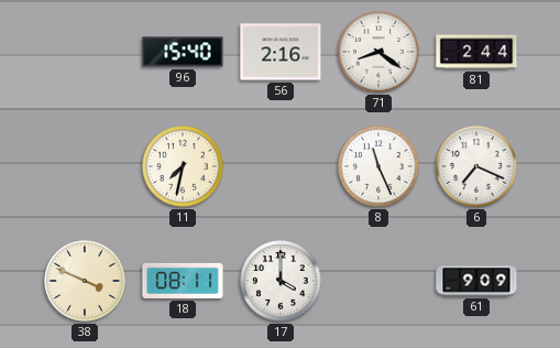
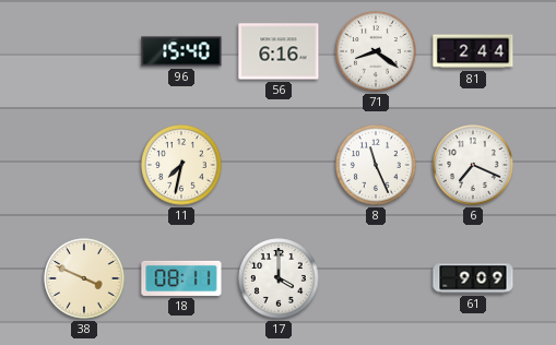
56: 2:16 -> 6:16
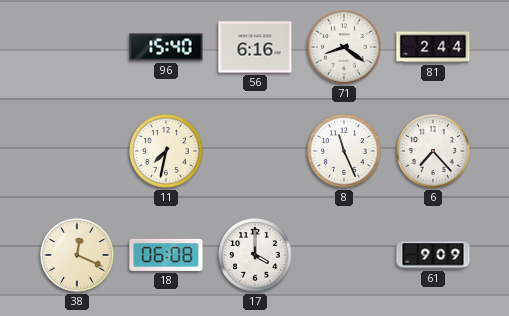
6: 7:19 -> 7:23
38: 3:49 -> 12:19
18: 08:11 -> 06:08
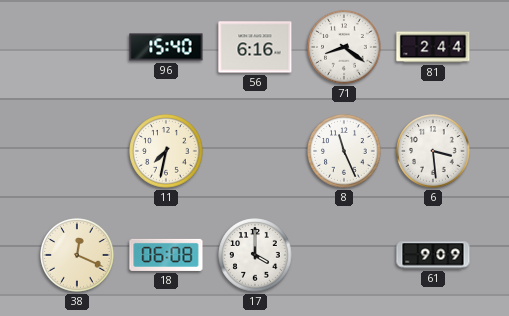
6: 7:23 -> 3:29
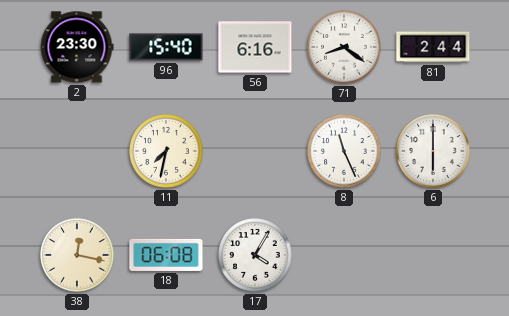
2: none -> 23:30
6: 3:29 -> 6:00
38: 12:19 -> 12:17
17: 4:00 -> 4:05
61: 9:09 -> none
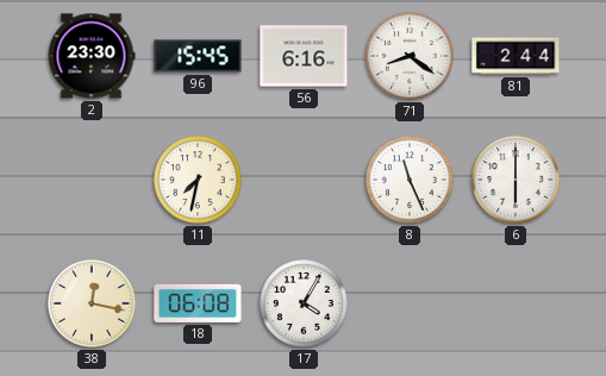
96: 15:40 -> 15:45
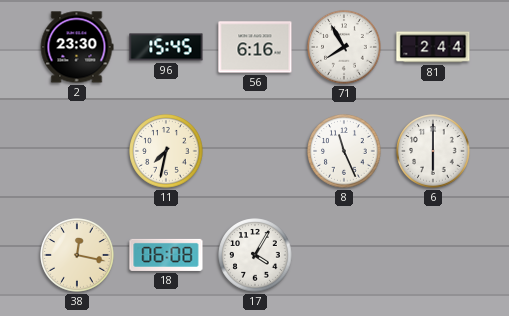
71: 8:21 -> 7:55
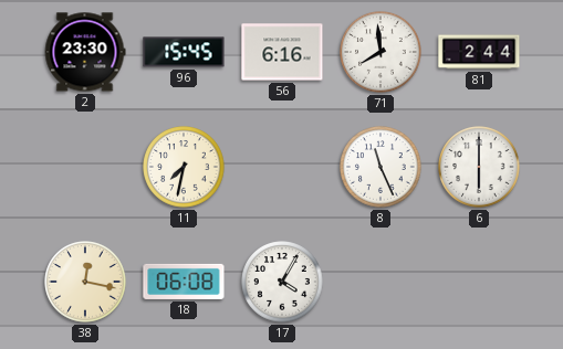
71: 7:55 -> 7:59
